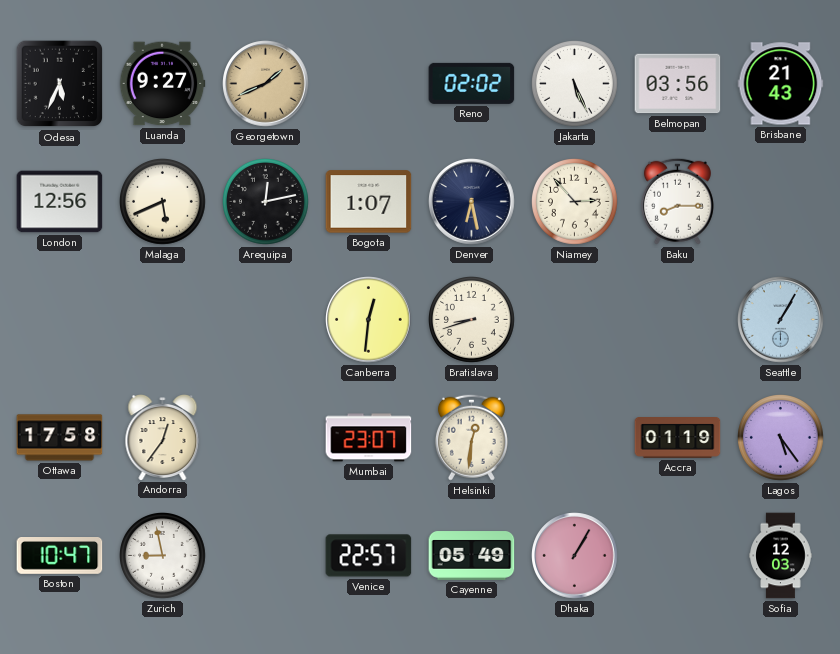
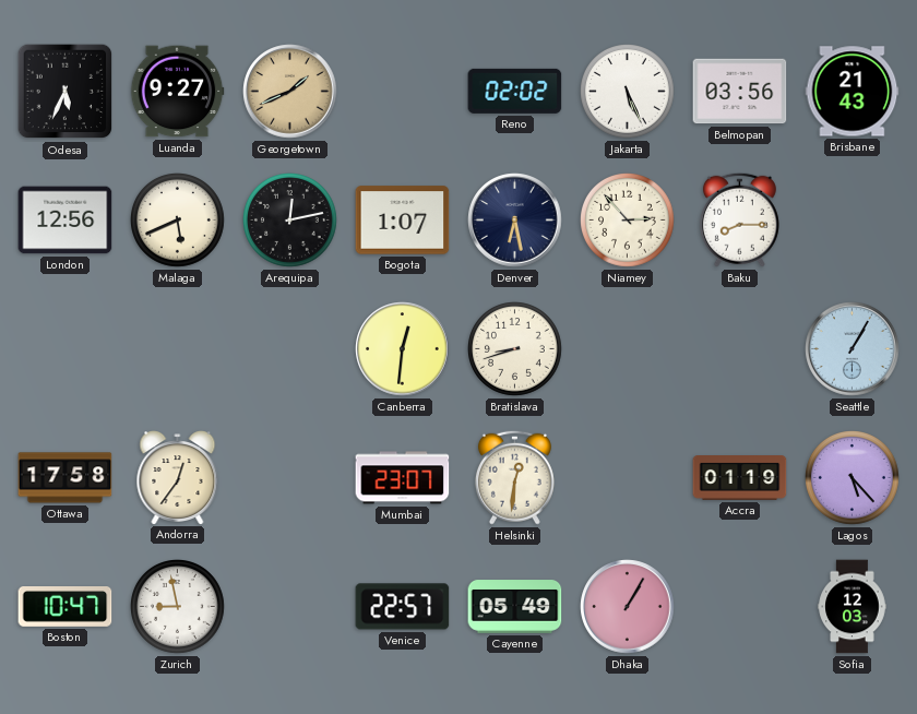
Lagos: 5:24 -> 5:23
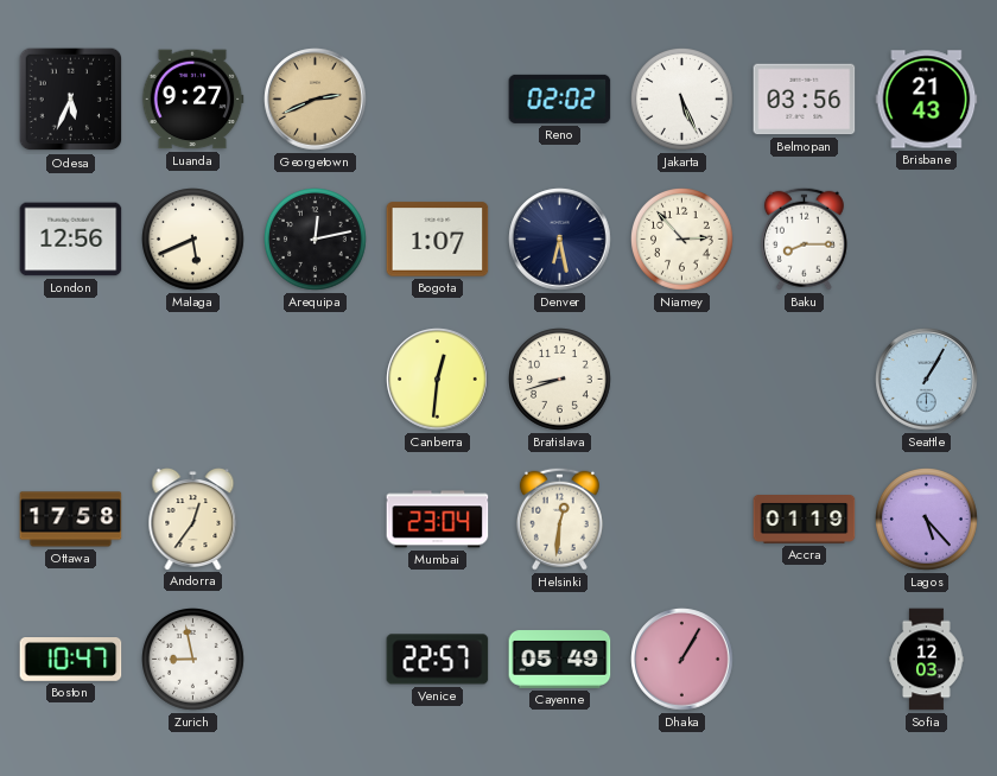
Georgetown: 1:41 -> 2:41
Mumbai: 23:07 -> 23:04
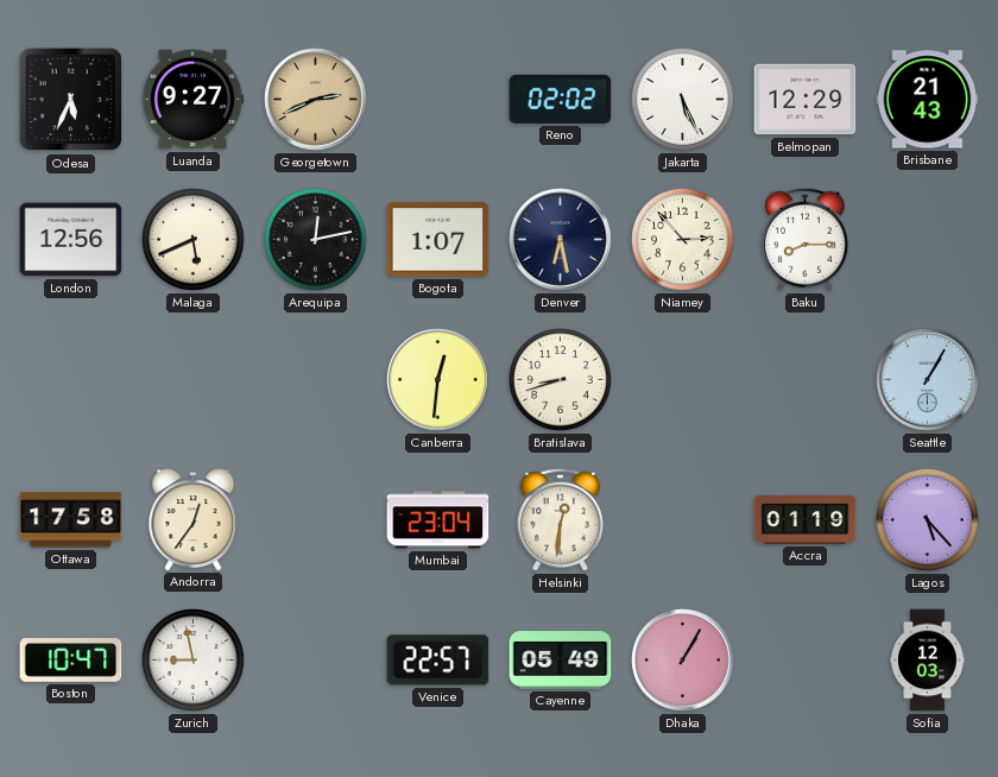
Belmopan: 03:56 -> 12:29
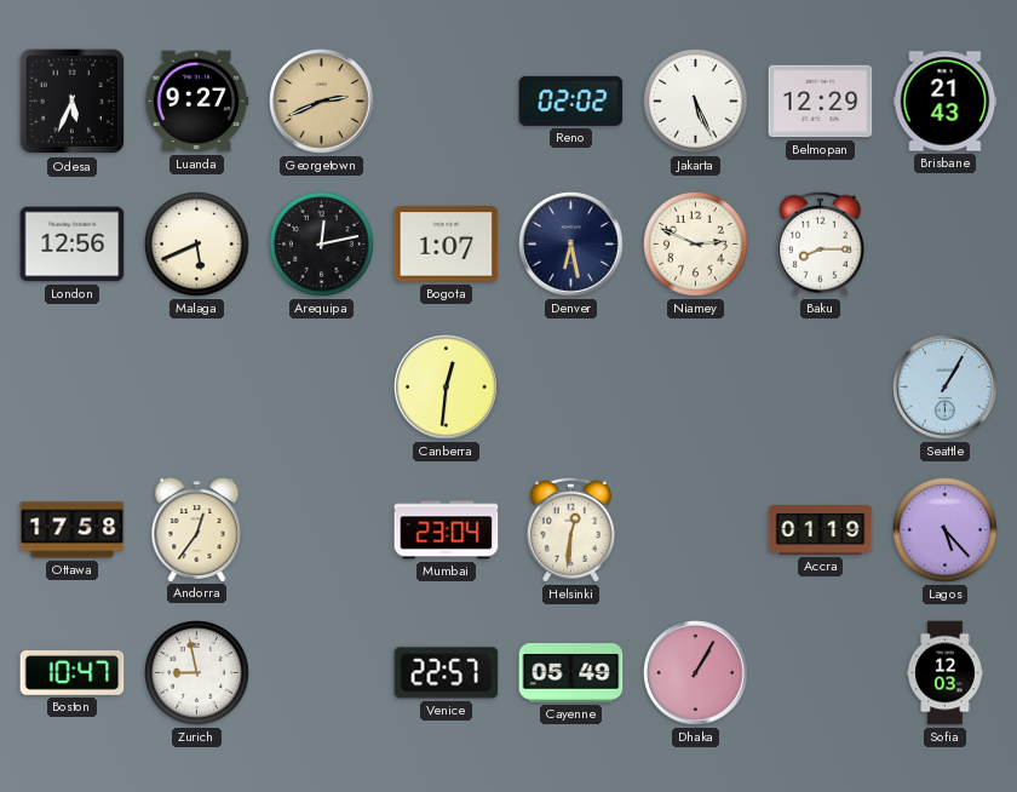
Niamey: 2:53 -> 2:49
Bratislava: 8:42 -> none
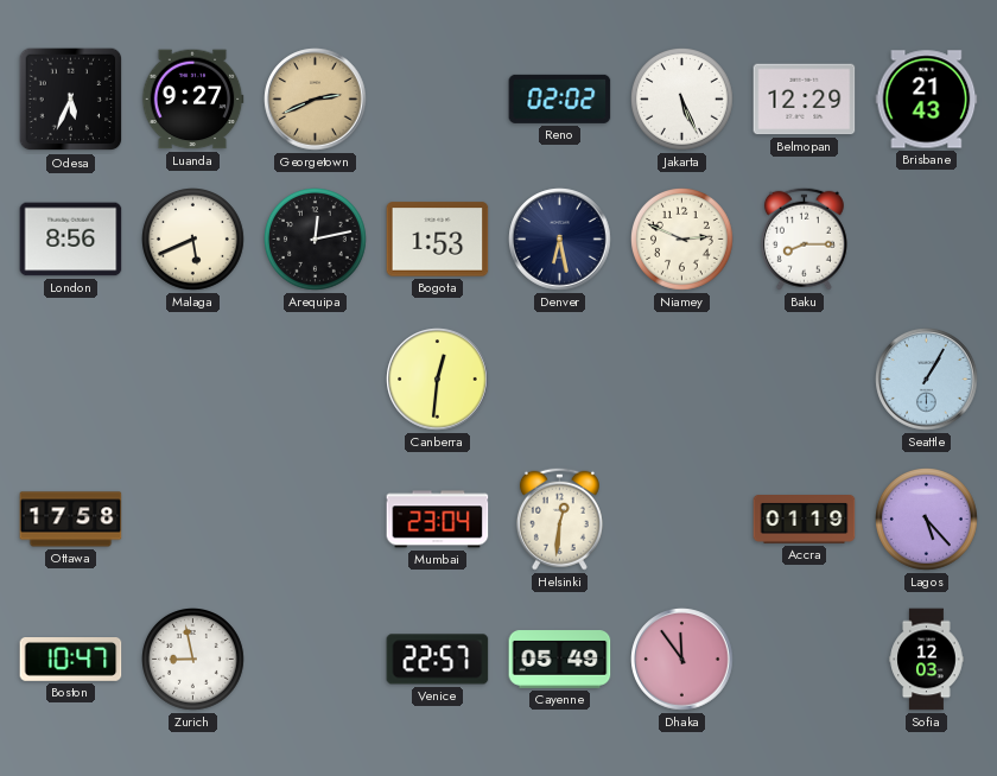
London: 12:56 -> 8:56
Bogota: 1:07 -> 1:53
Andorra: 12:36 -> none
Dhaka: 1:05 -> 11:54
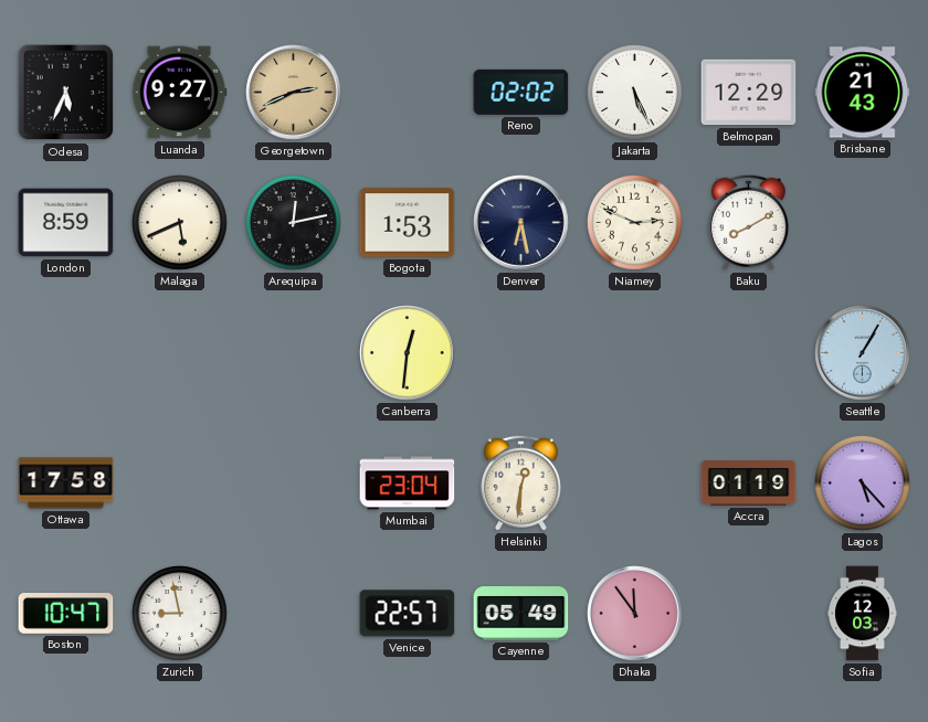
London: 8:56 -> 8:59
Baku: 8:15 -> 8:10
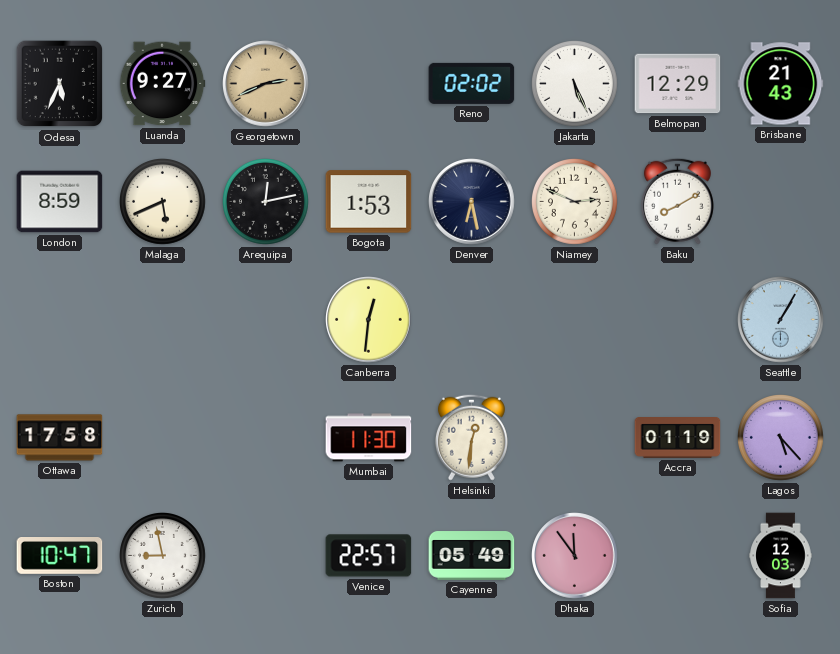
Mumbai: 23:04 -> 11:30
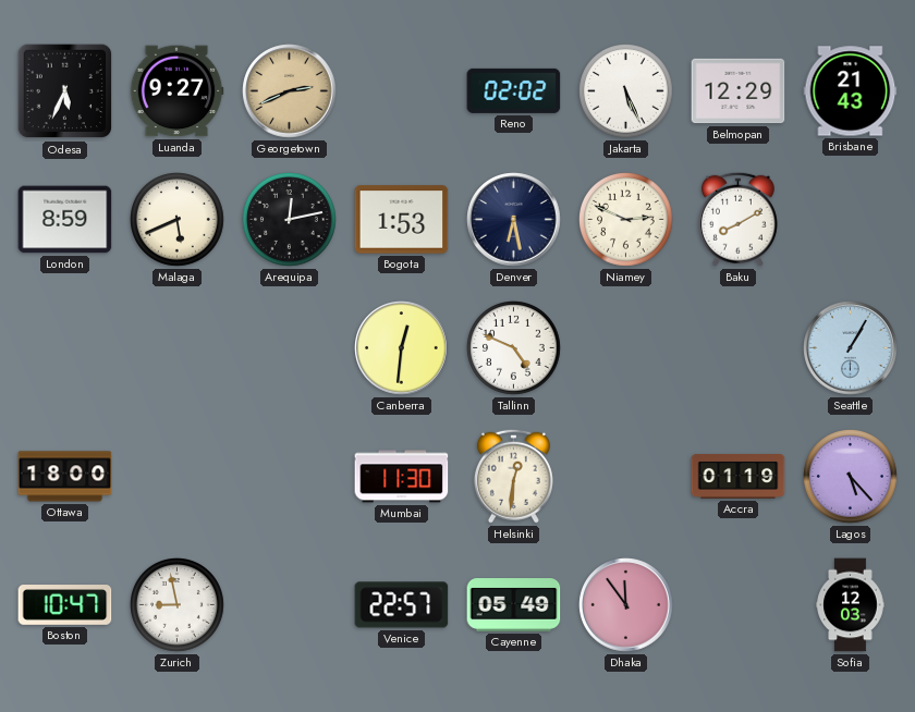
Tallinn: none -> 4:49
Ottawa: 17:58 -> 18:00
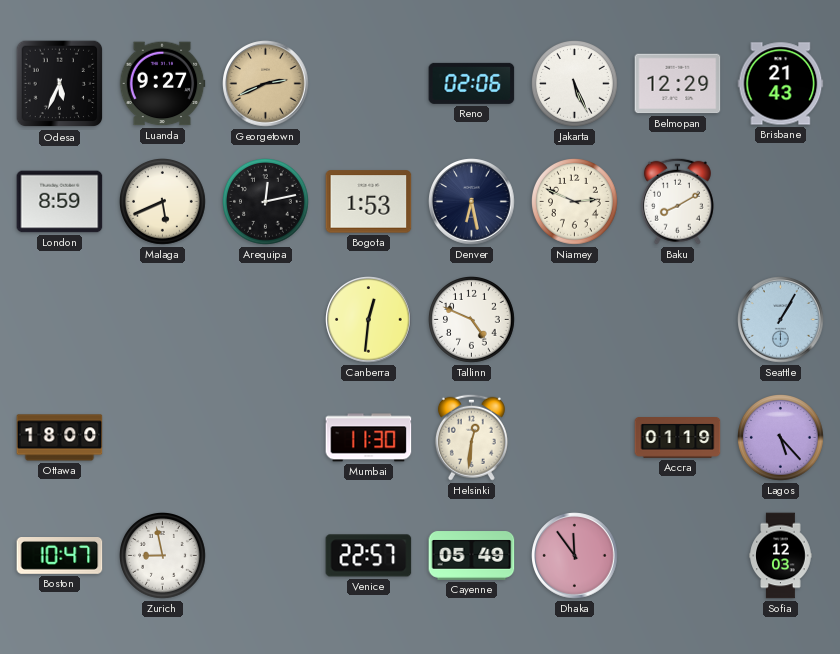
Reno: 02:02 -> 02:06
